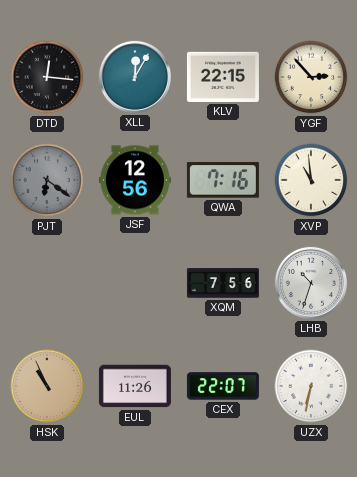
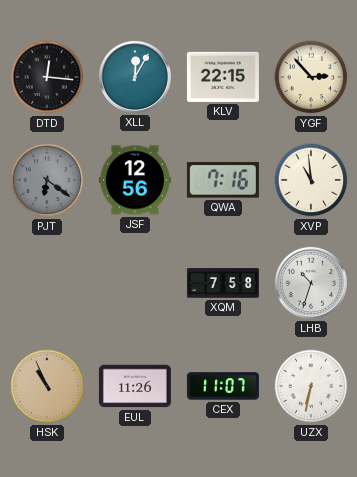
XQM: 7:56 -> 7:58
CEX: 22:07 -> 11:07
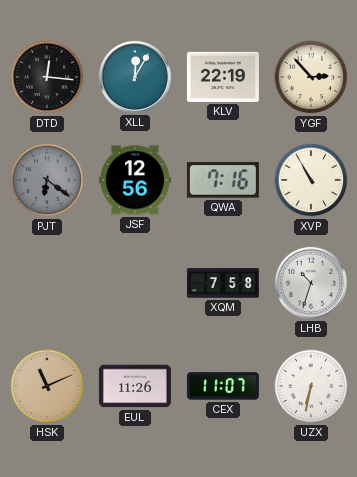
KLV: 22:15 -> 22:19
XVP: 10:59 -> 10:55
HSK: 10:56 -> 11:11
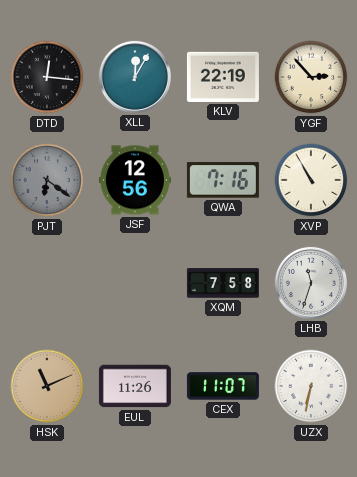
LHB: 10:33 -> 11:33
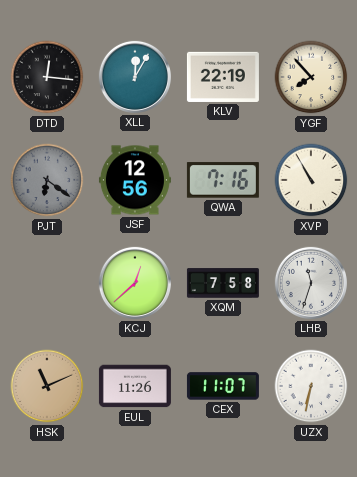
YGF: 2:53 -> 7:53
KCJ: none -> 12:38
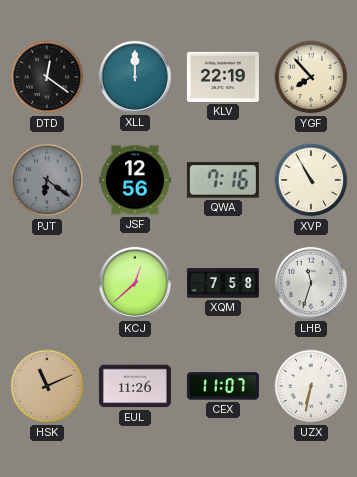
DTD: 12:16 -> 12:21
XLL: 12:05 -> 12:00
